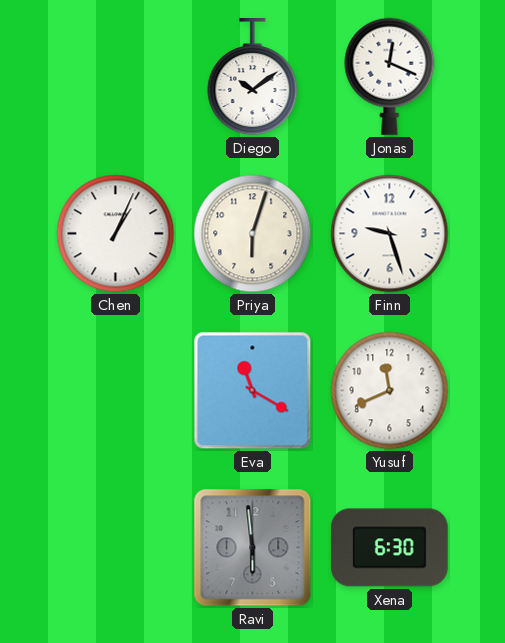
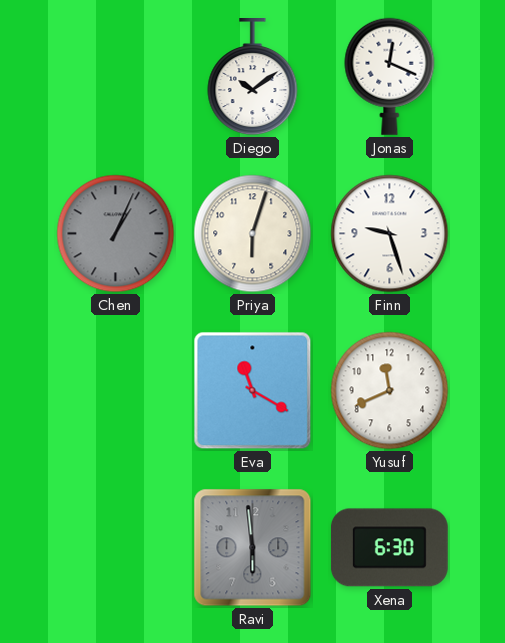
Chen dial: white -> grey
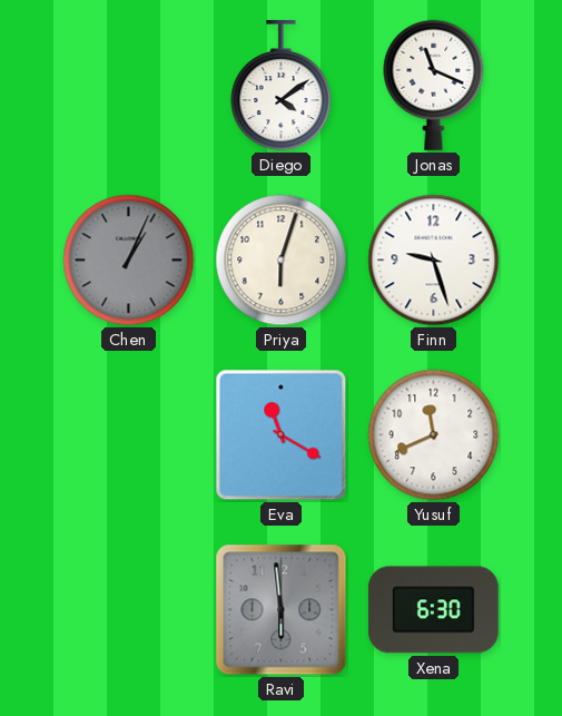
Diego: 10:09 -> 4:09
Jonas: 12:19 -> 11:19
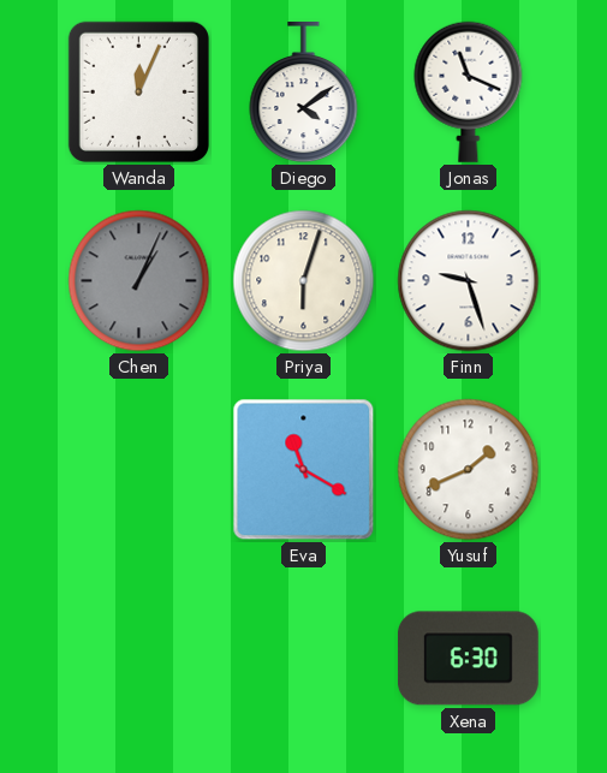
Wanda: none -> 12:04
Yusuf: 11:41 -> 1:41
Ravi: 5:59 -> none
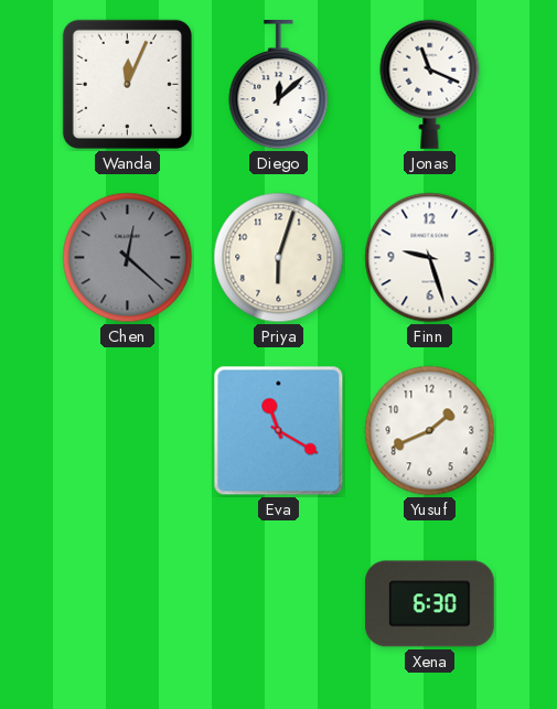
Diego: 4:09 -> 12:08
Chen: 1:04 -> 12:22
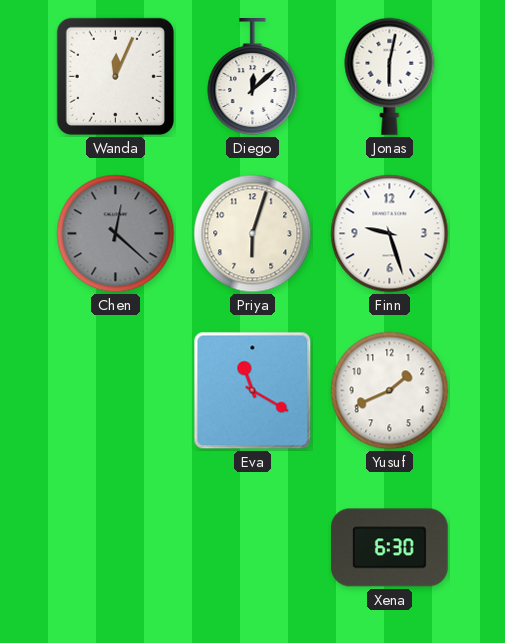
Jonas: 11:19 -> 6:02
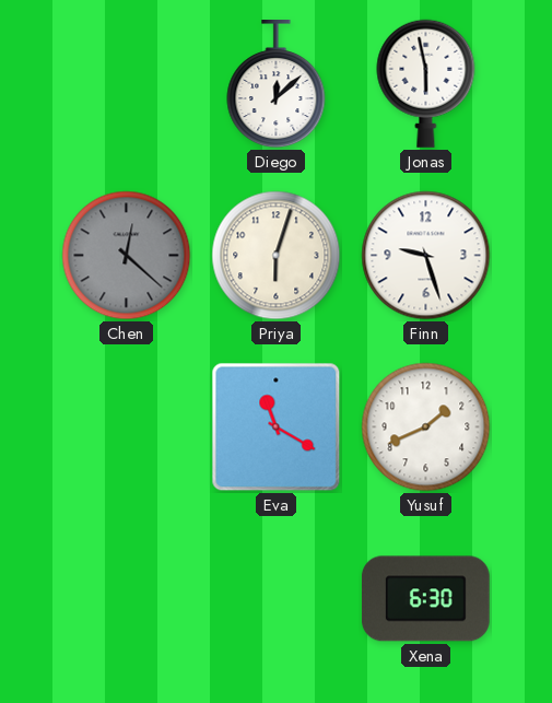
Wanda: 12:04 -> none
Jonas: 6:02 -> 5:58
